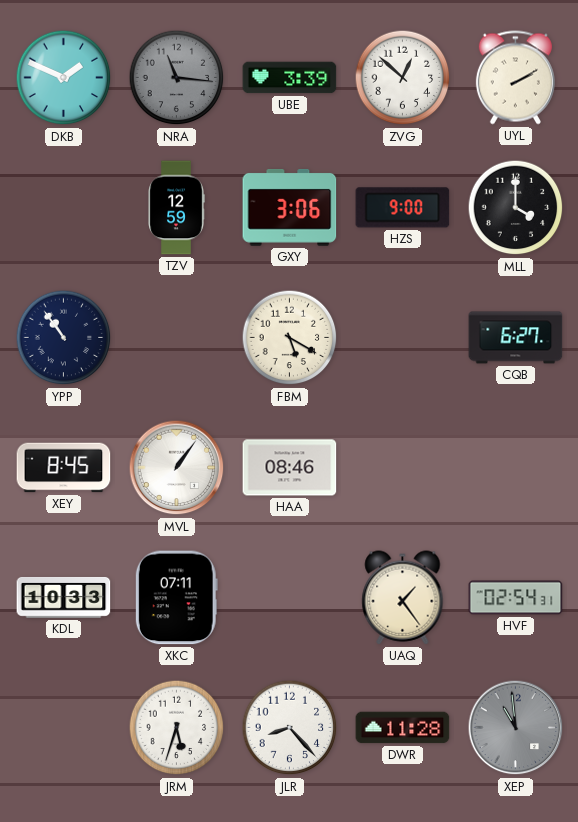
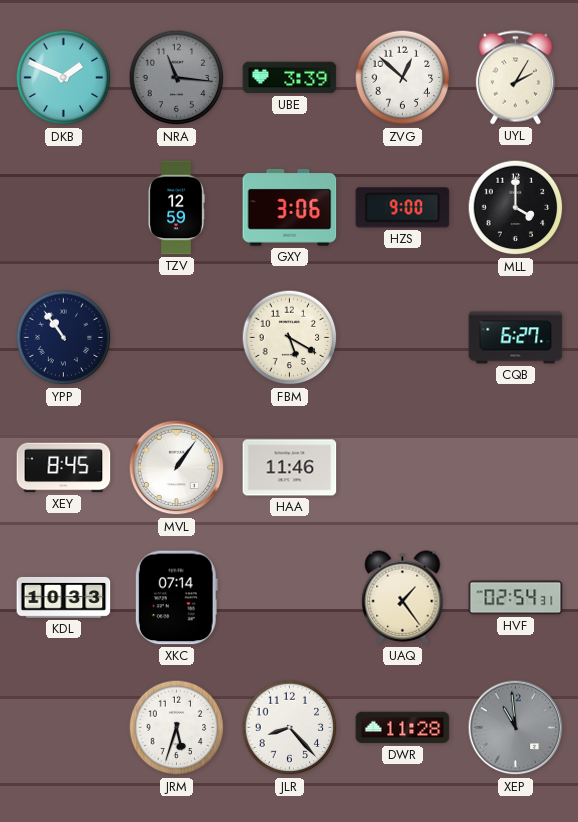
UYL: 2:10 -> 2:05
HAA: 08:46 -> 11:46
XKC: 07:11 -> 07:14
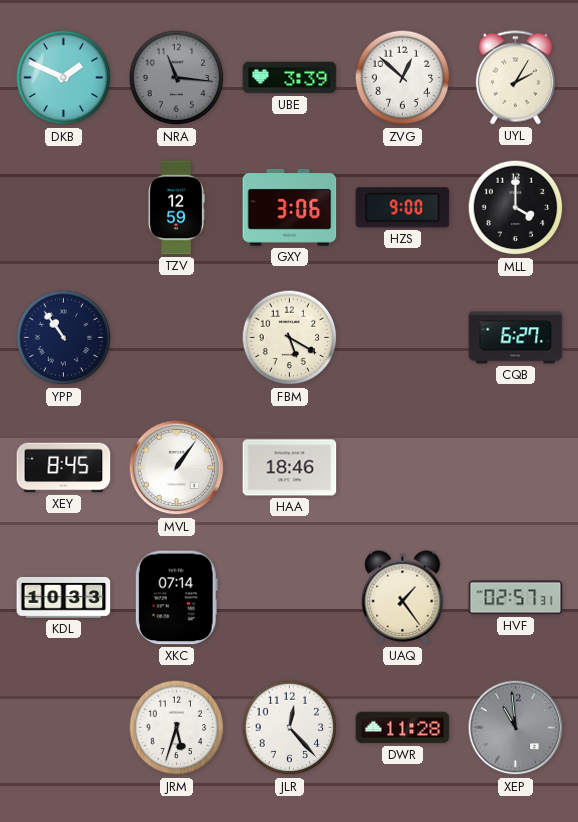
HAA: 11:46 -> 18:46
HVF: 02:54 -> 02:57
JLR: 8:23 -> 12:23
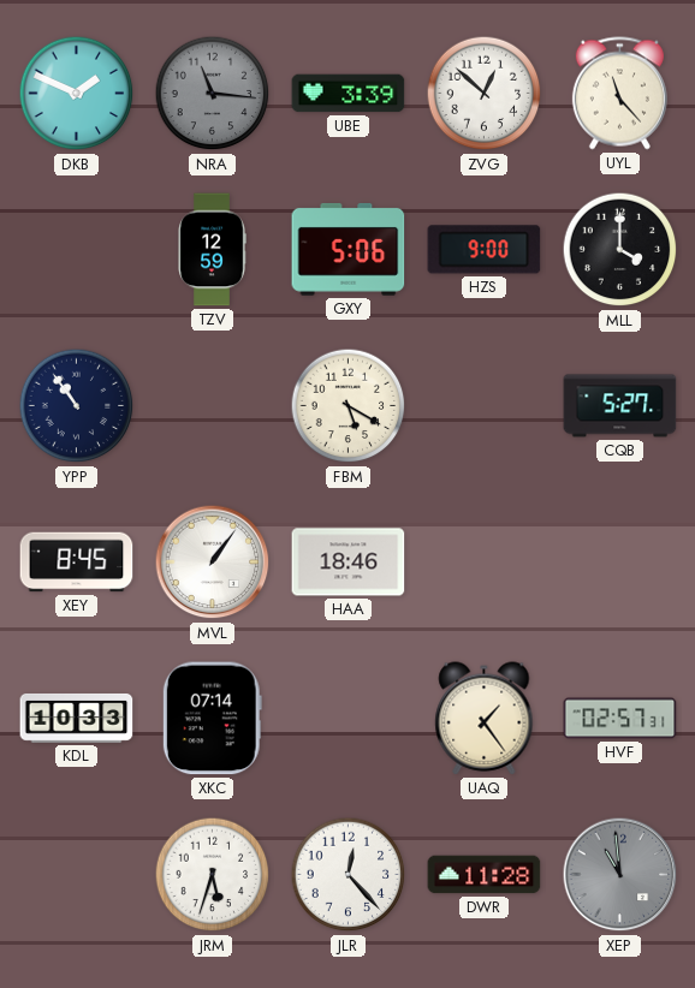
UYL: 2:05 -> 11:23
GXY: 3:06 -> 5:06
CQB: 6:27 -> 5:27
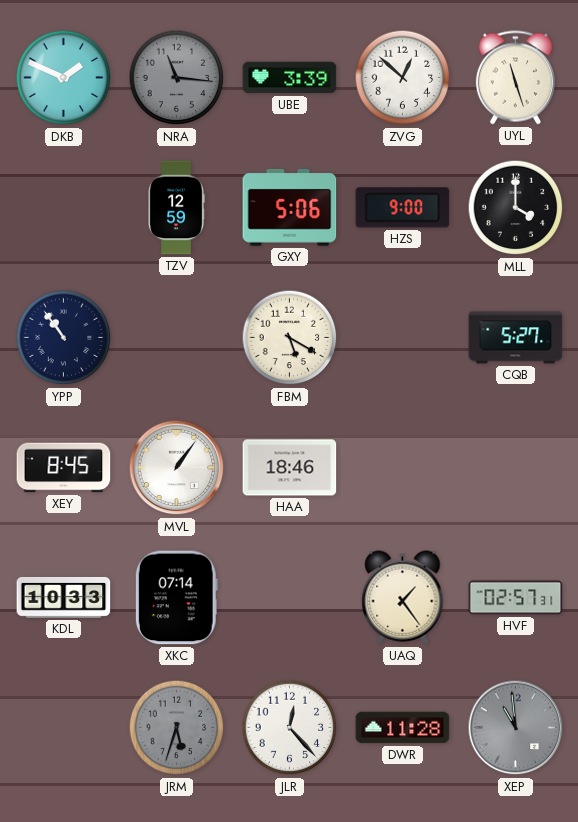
UYL: 11:23 -> 11:27
JRM dial: white -> grey
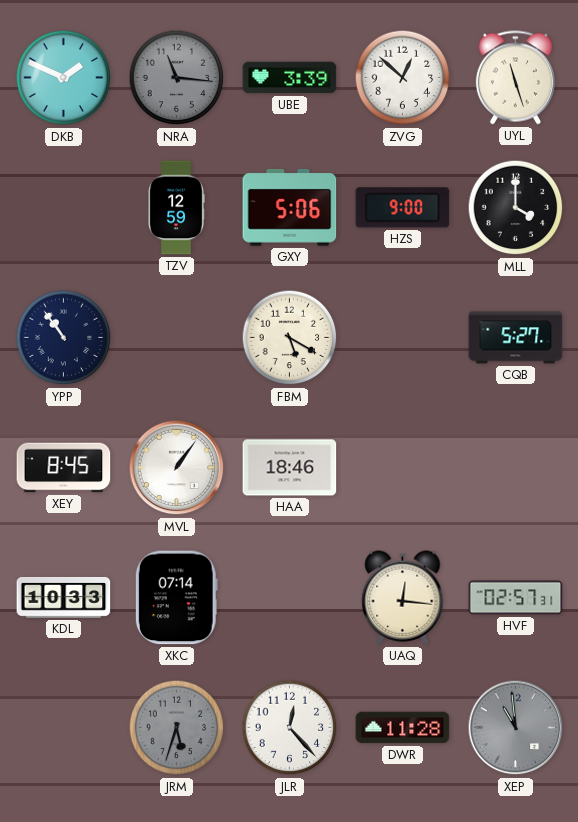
UAQ: 1:24 -> 12:16
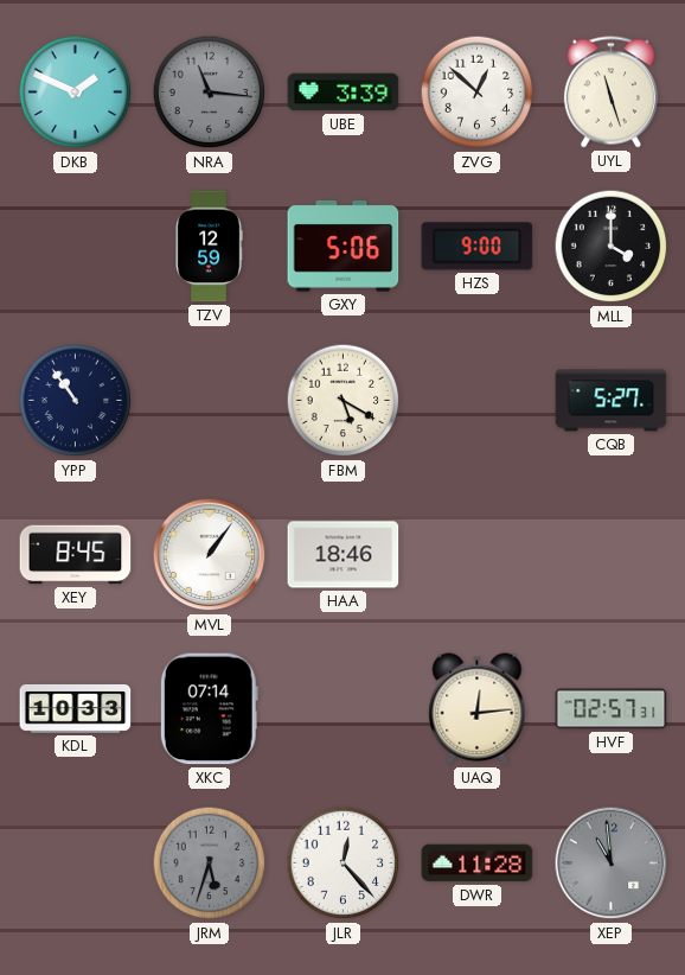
UAQ: 12:16 -> 12:14
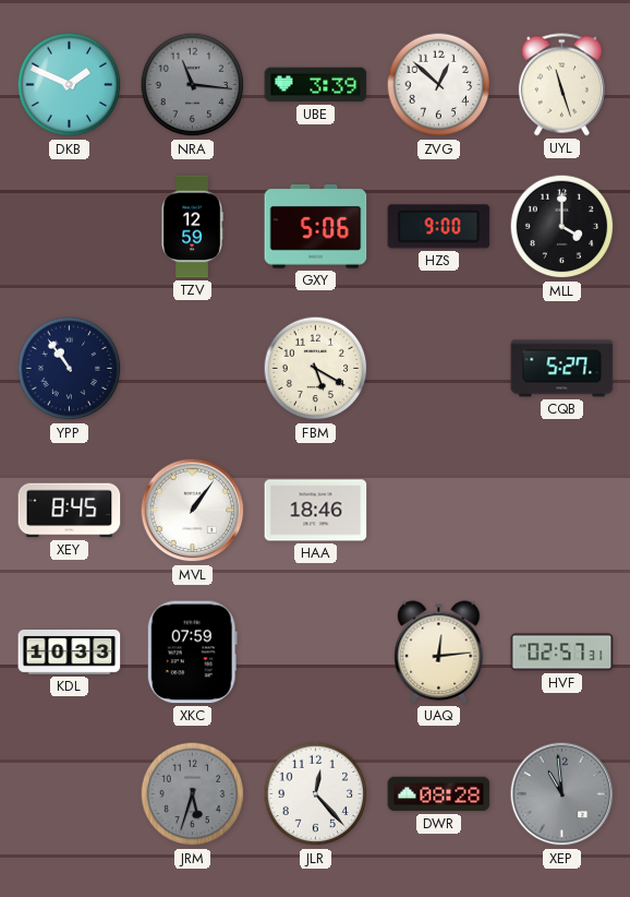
XKC: 07:14 -> 07:59
DWR: 11:28 -> 08:28
